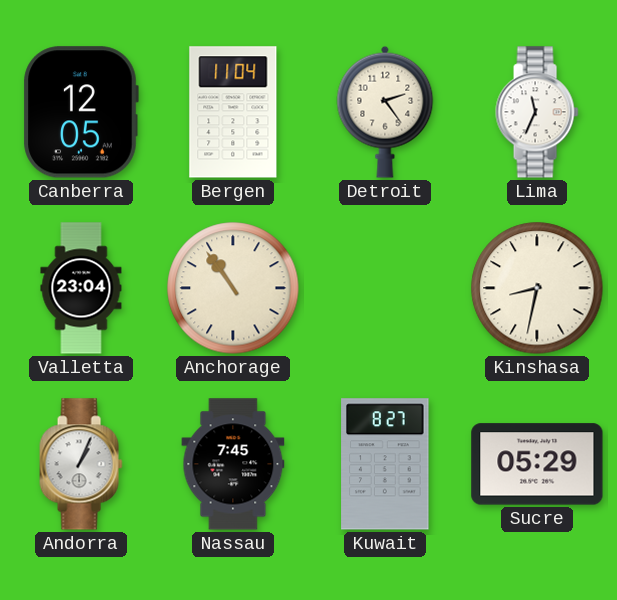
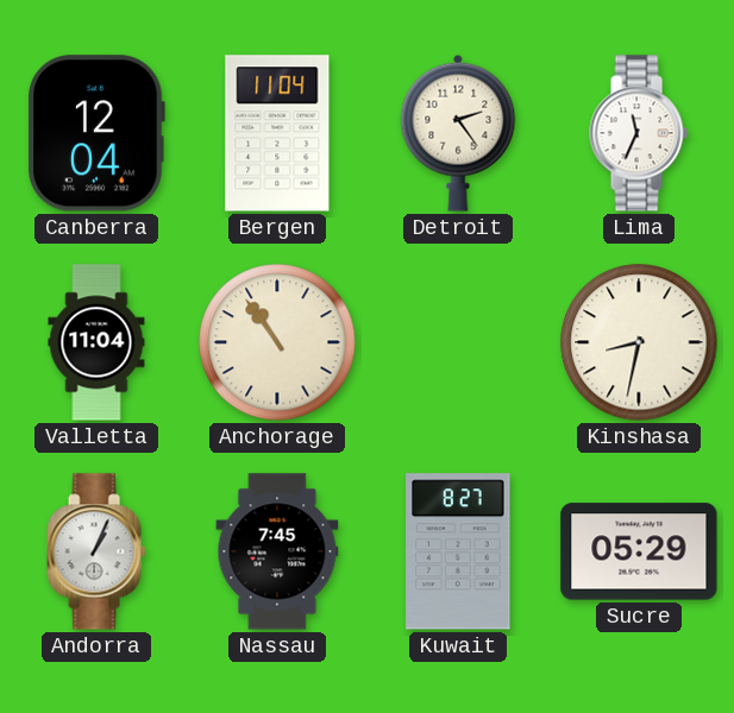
Canberra: 12:05 -> 12:04
Valletta: 23:04 -> 11:04
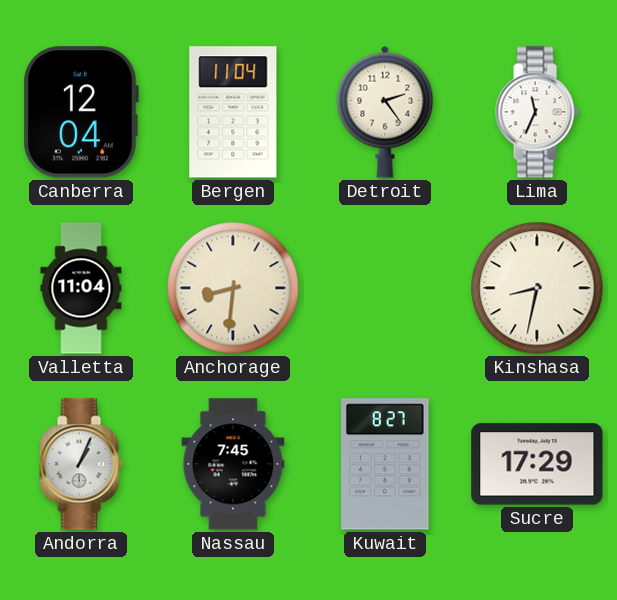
Anchorage: 10:54 -> 8:31
Sucre: 05:29 -> 17:29
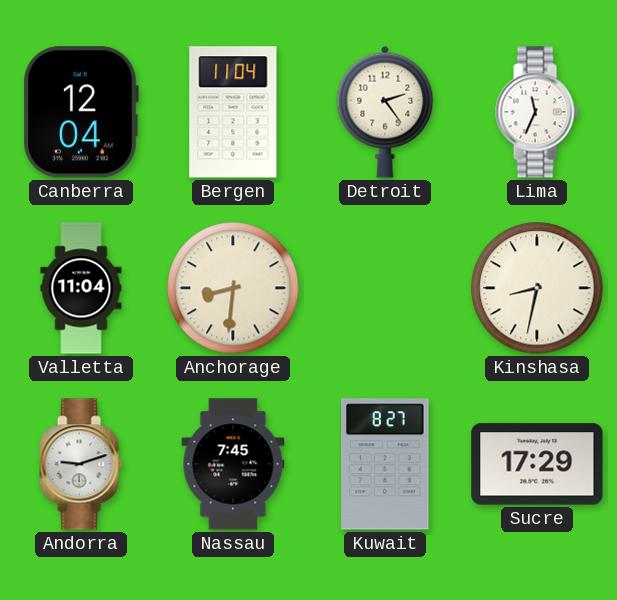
Andorra: 1:04 -> 9:12
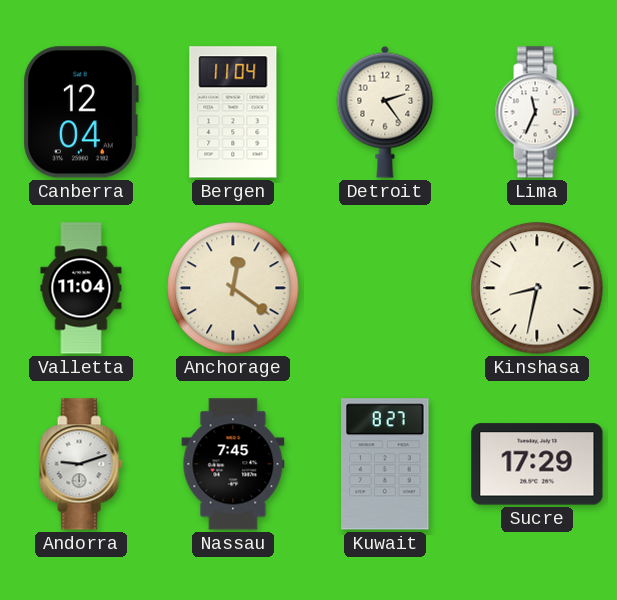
Anchorage: 8:31 -> 12:21
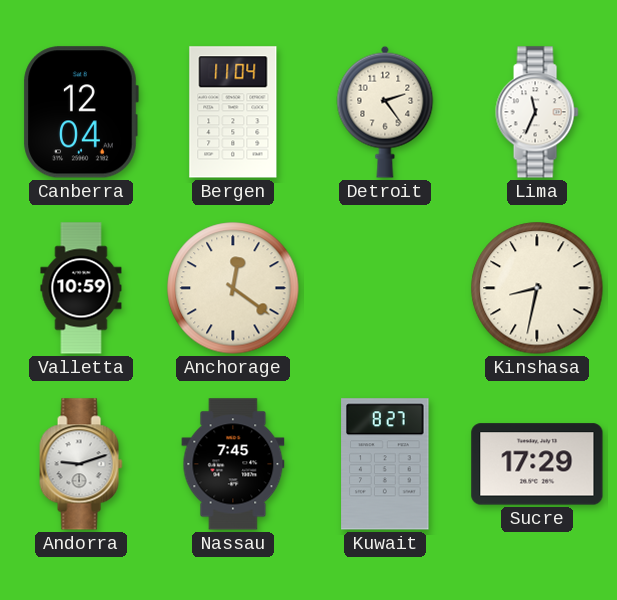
Valletta: 11:04 -> 10:59
